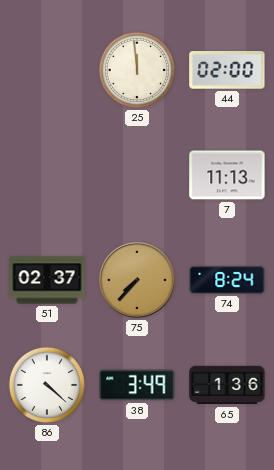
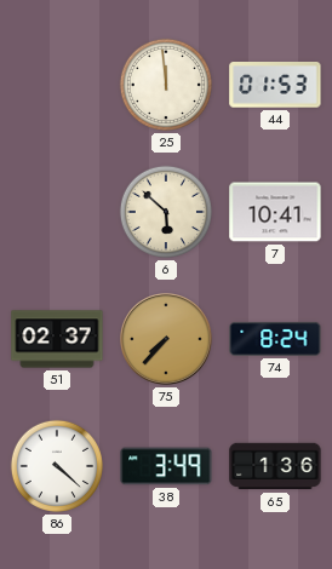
44: 02:00 -> 01:53
6: none -> 5:52
7: 11:13 -> 10:41
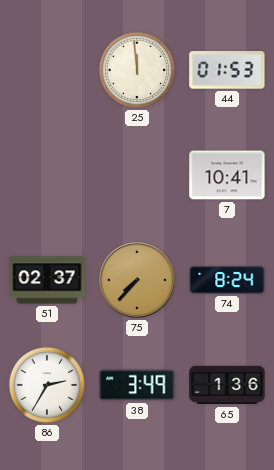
6: 5:52 -> none
86: 4:22 -> 2:35
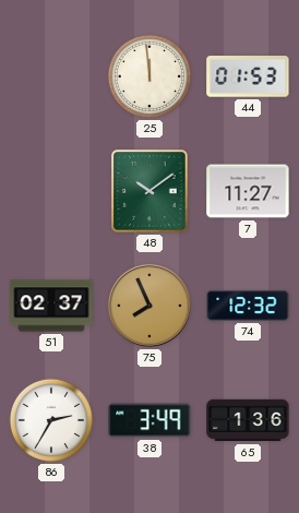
48: none -> 10:09
7: 10:41 -> 11:27
75: 7:37 -> 7:56
74: 8:24 -> 12:32
